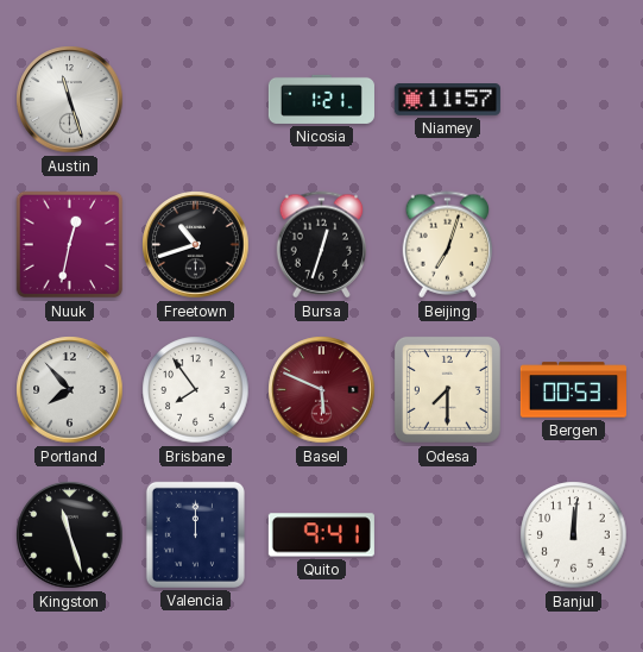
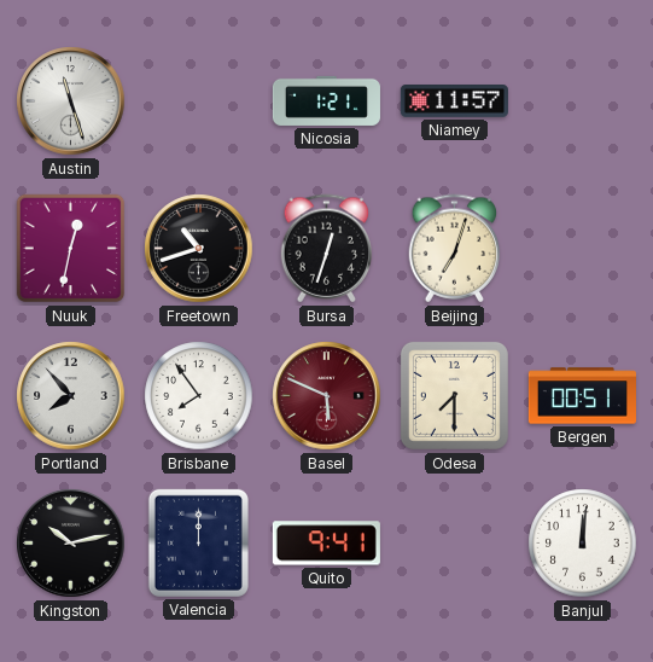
Bergen: 00:53 -> 00:51
Kingston: 11:27 -> 10:13
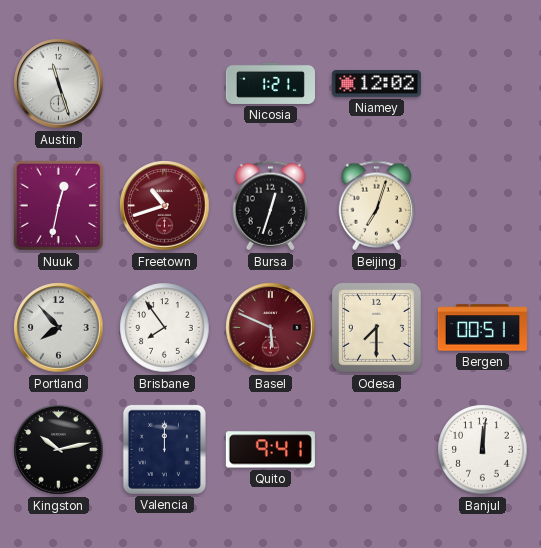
Niamey: 11:57 -> 12:02
Freetown dial: black -> burgundy
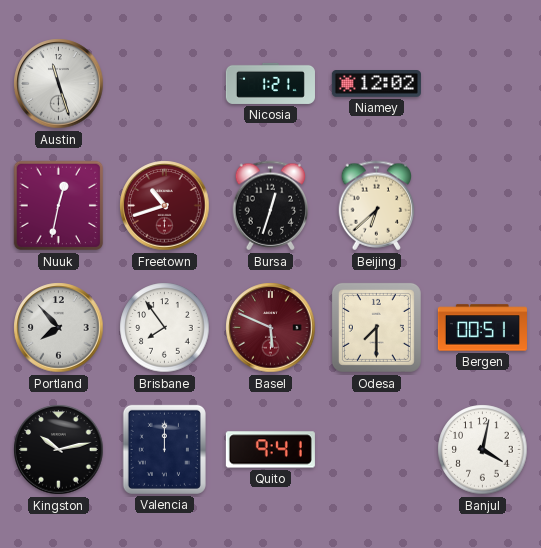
Beijing: 7:03 -> 6:38
Banjul: 12:01 -> 4:02
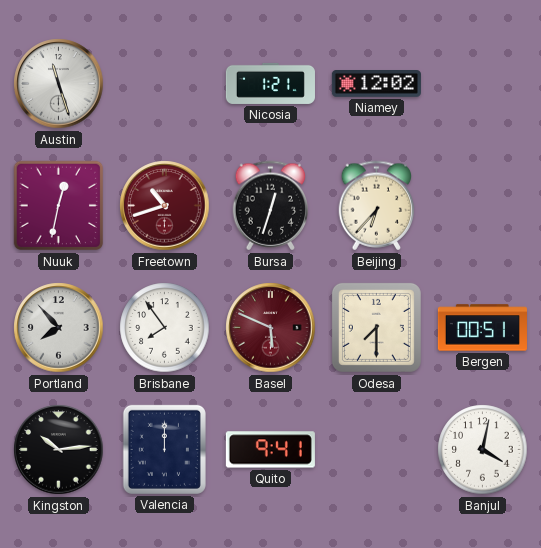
Beijing: 6:38 -> 6:37
Kingston: 10:13 -> 10:14
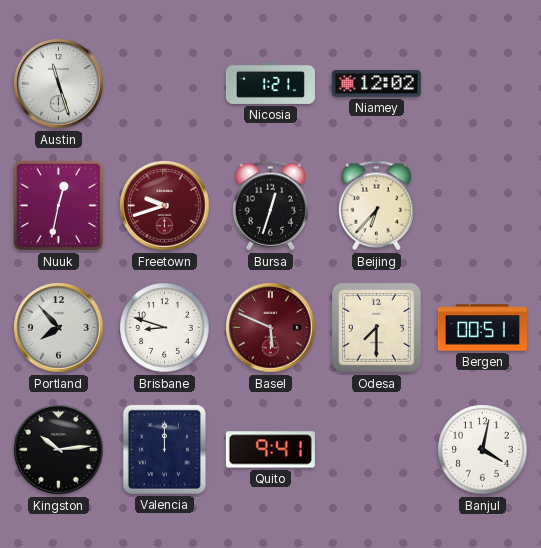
Freetown: 10:42 -> 9:42
Brisbane: 7:54 -> 8:48
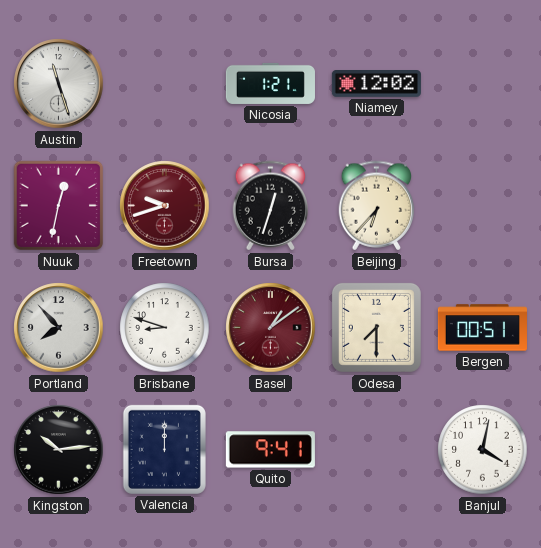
Basel: 5:49 -> 1:09
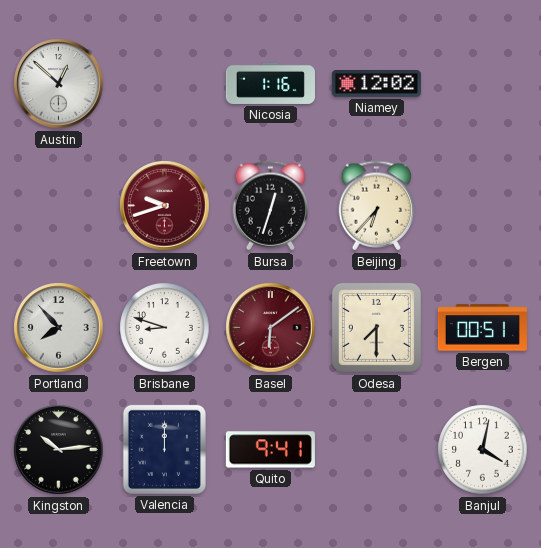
Austin: 11:27 -> 12:52
Nicosia: 1:21 -> 1:16
Nuuk: 12:32 -> none
Basel: 1:09 -> 6:09
